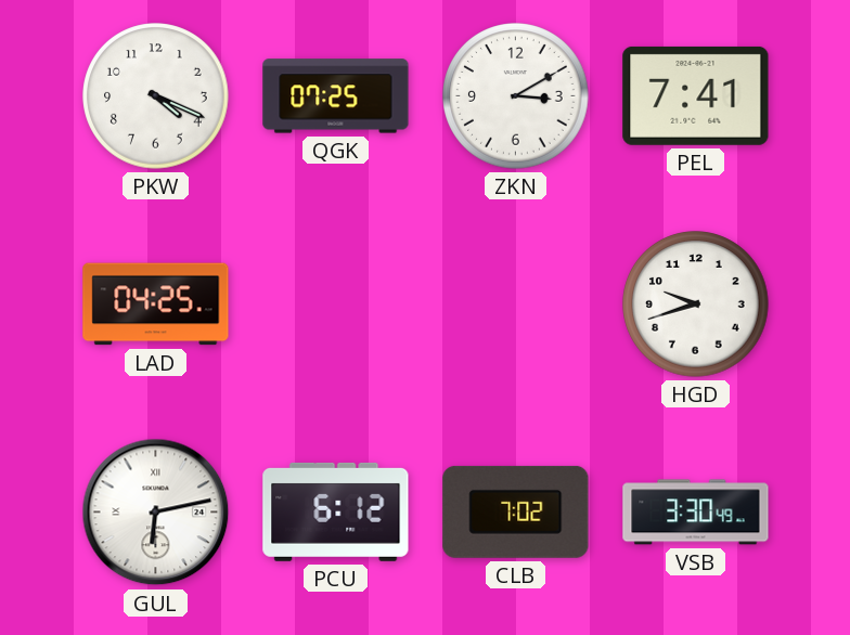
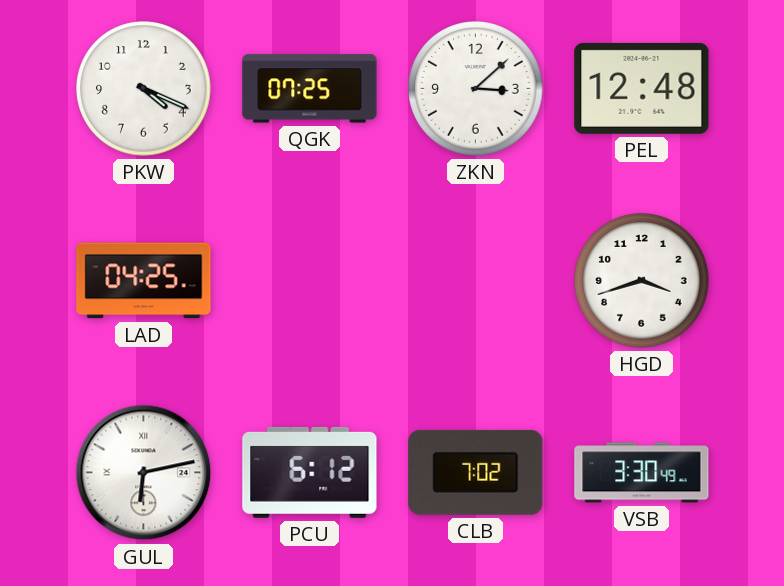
ZKN: 3:10 -> 3:08
PEL: 7:41 -> 12:48
HGD: 9:42 -> 3:42
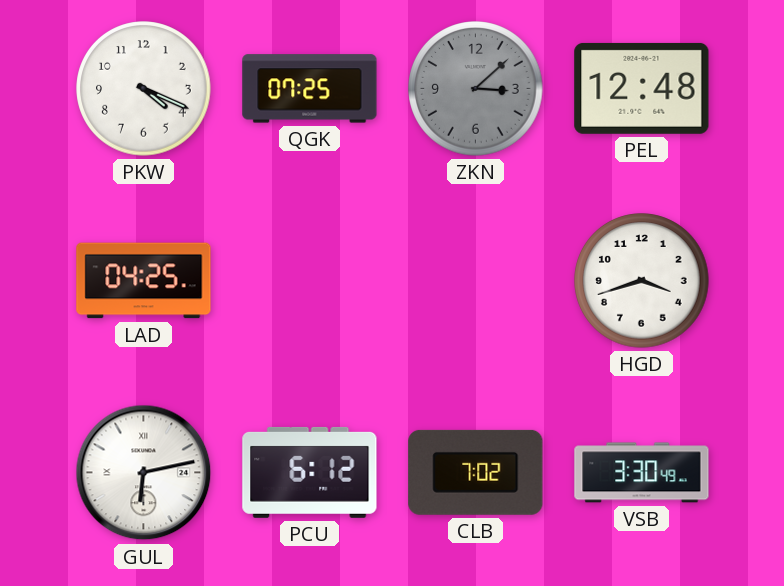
ZKN dial: white -> grey
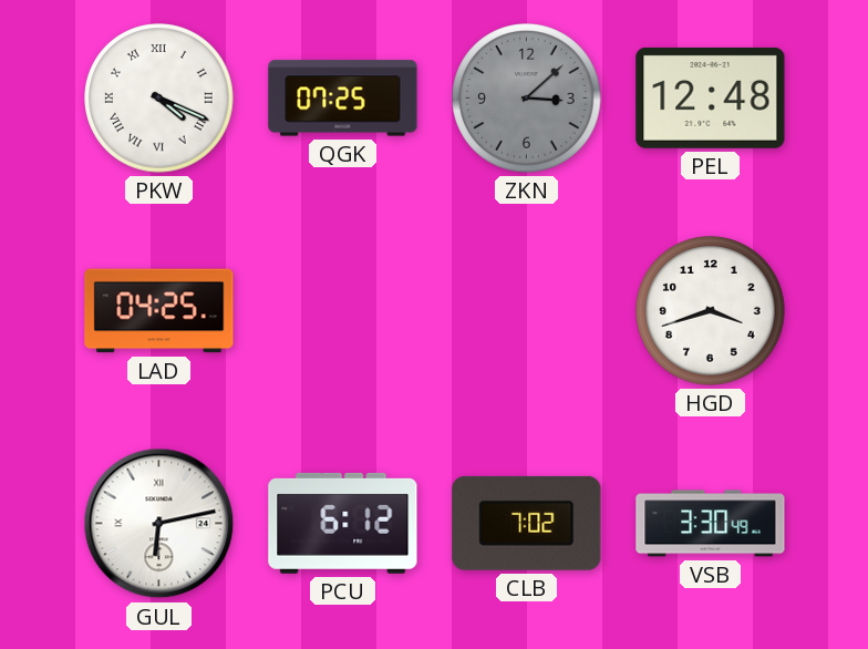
PKW numerals: Arabic -> Roman
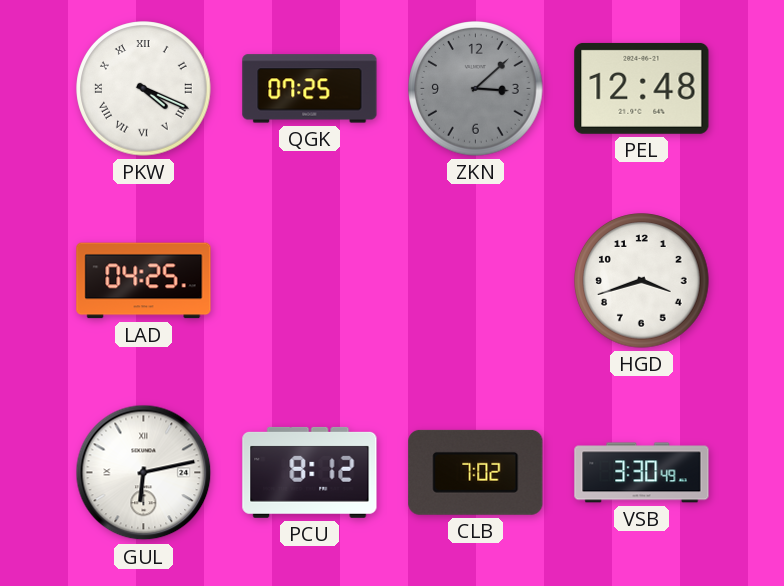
PCU: 6:12 -> 8:12
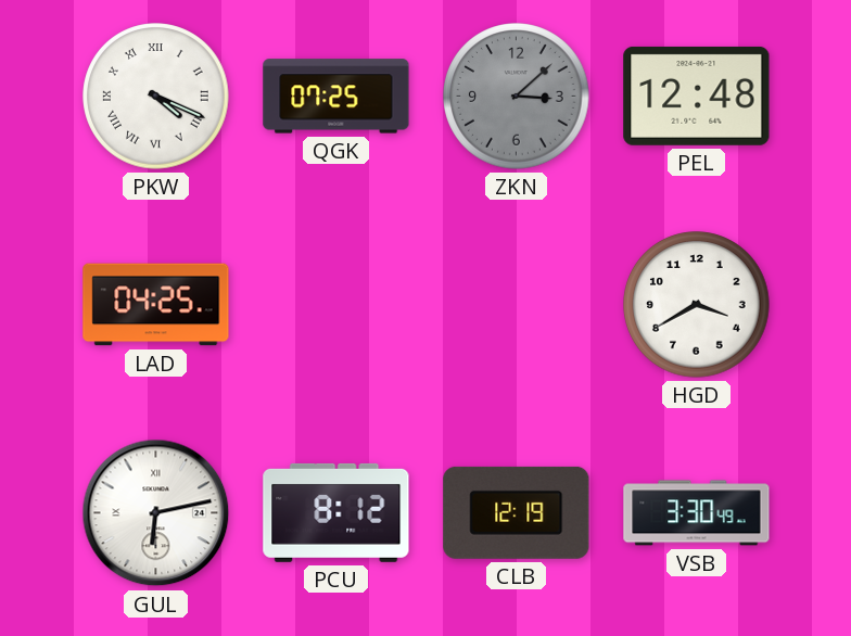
HGD: 3:42 -> 3:40
CLB: 7:02 -> 12:19
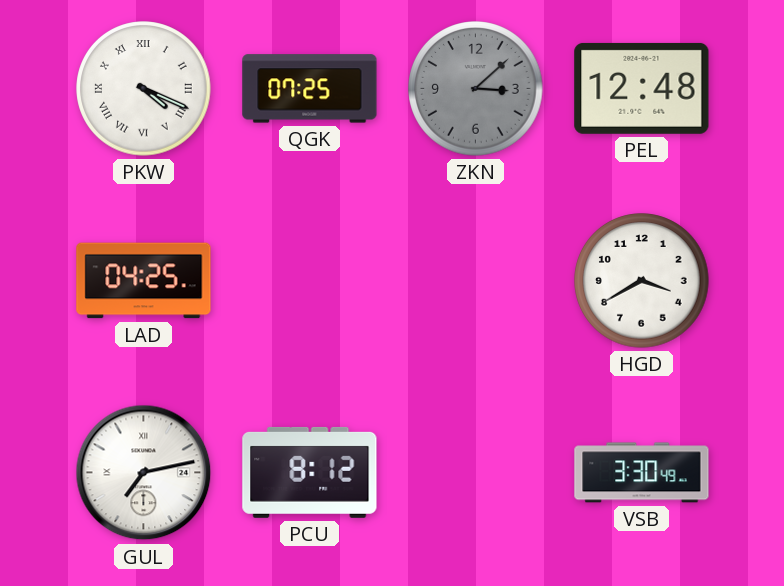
GUL: 6:13 -> 7:13
CLB: 12:19 -> none
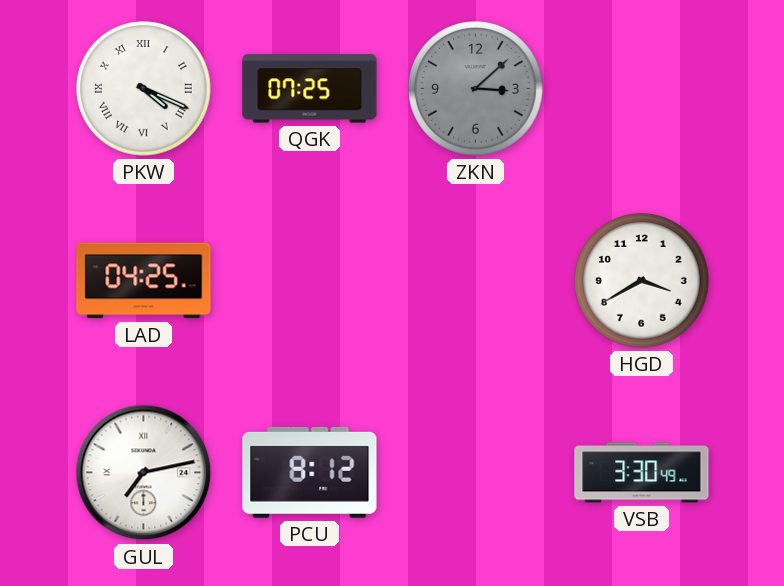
PEL: 12:48 -> none
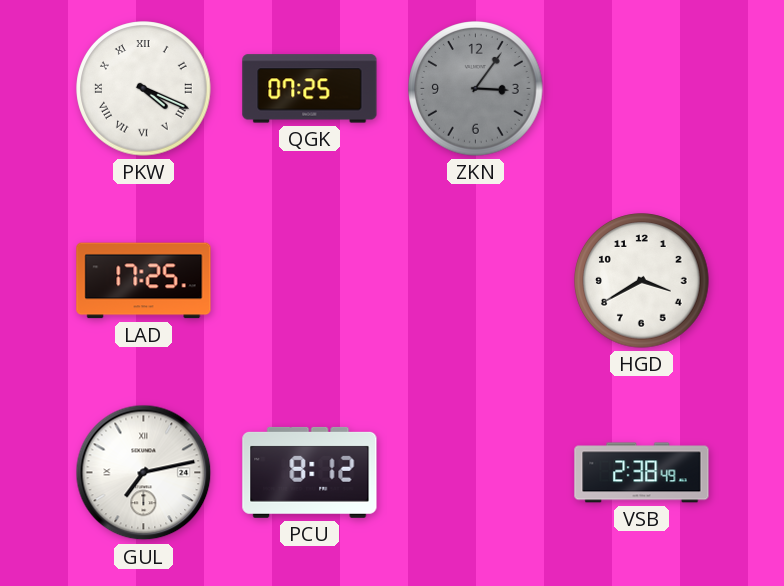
ZKN: 3:08 -> 3:06
LAD: 04:25 -> 17:25
VSB: 3:30 -> 2:38
